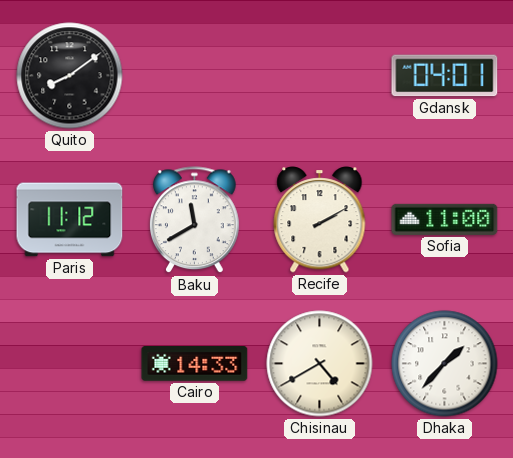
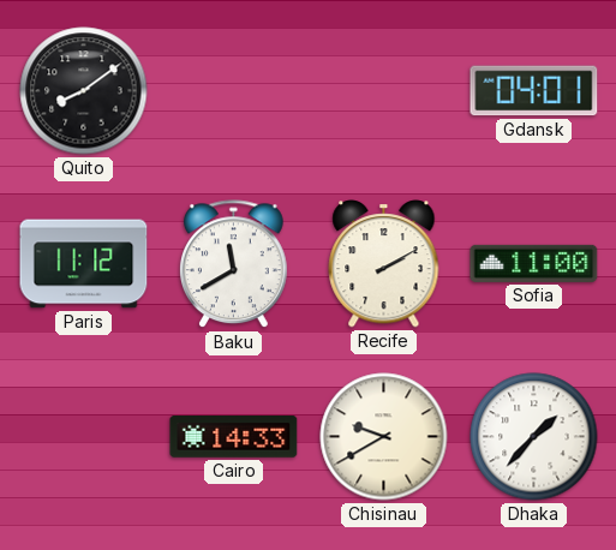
Chisinau: 4:40 -> 9:40
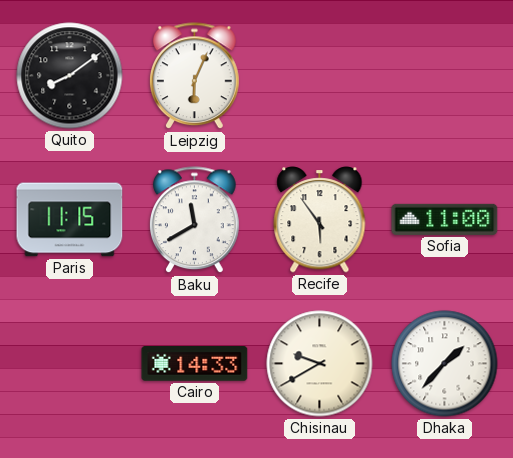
Leipzig: none -> 6:04
Gdansk: 04:01 -> none
Paris: 11:12 -> 11:15
Recife: 2:10 -> 5:54
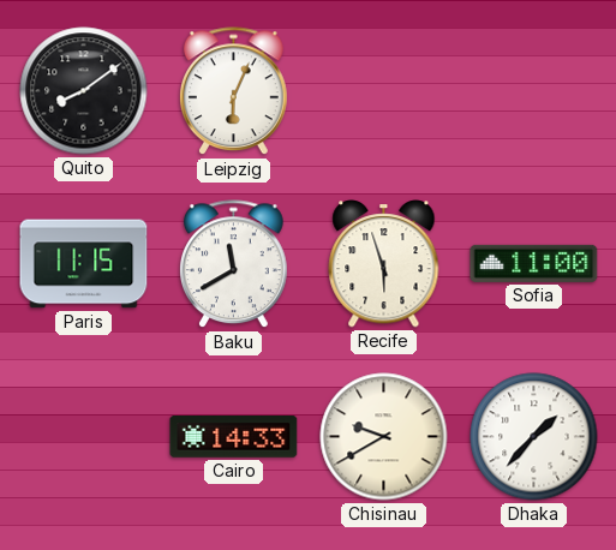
Recife: 5:54 -> 5:57
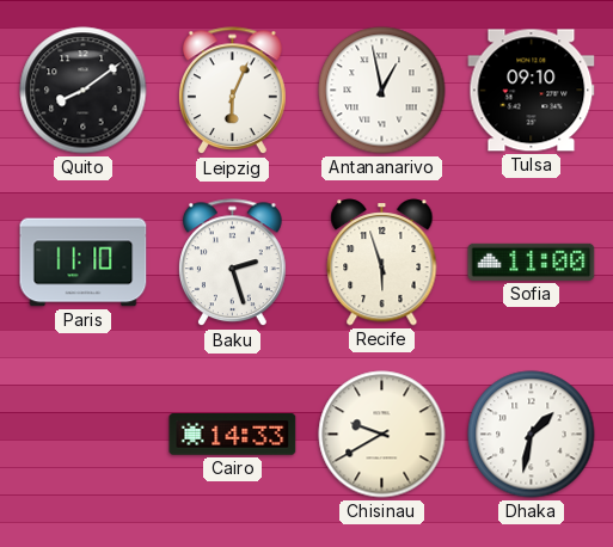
Antananarivo: none -> 12:58
Tulsa: none -> 09:10
Paris: 11:15 -> 11:10
Baku: 11:40 -> 2:27
Dhaka: 1:37 -> 1:32
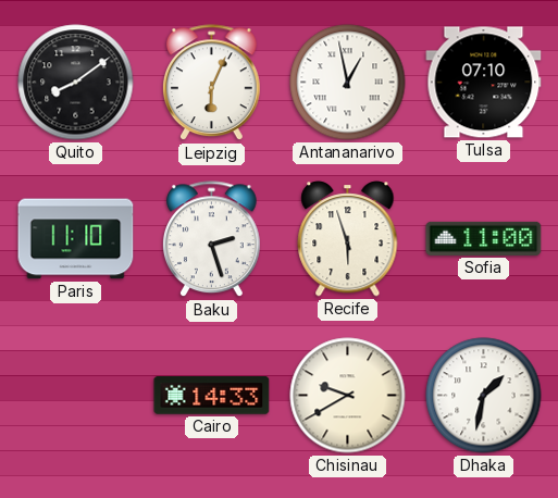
Tulsa: 09:10 -> 07:10
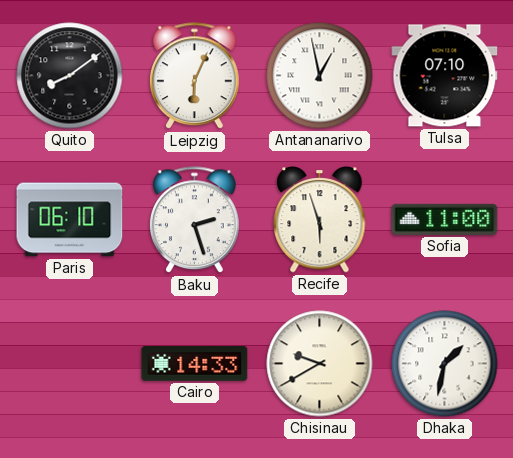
Paris: 11:10 -> 06:10
